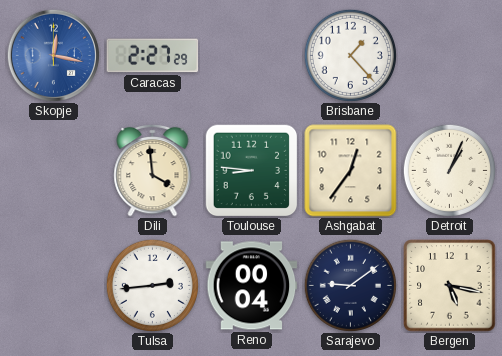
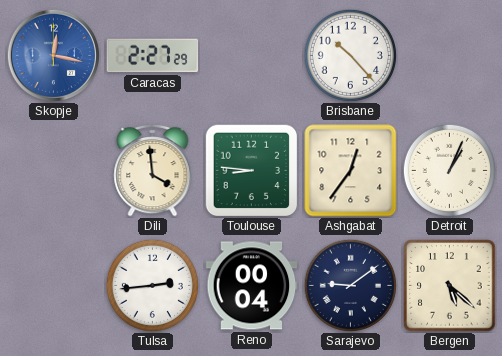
Brisbane: 1:23 -> 10:23
Bergen: 5:17 -> 5:22
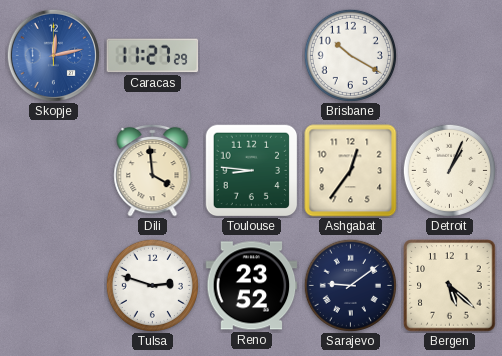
Skopje: 12:17 -> 12:13
Caracas: 2:27 -> 11:27
Brisbane: 10:23 -> 10:20
Tulsa: 2:44 -> 2:48
Reno: 00:04 -> 23:52
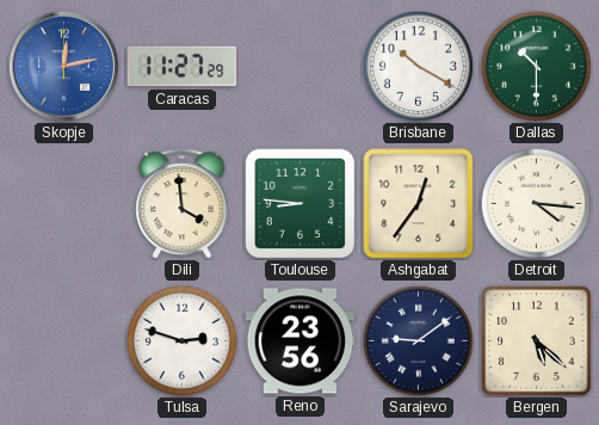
Dallas: none -> 10:30
Detroit: 1:04 -> 4:16
Reno: 23:52 -> 23:56
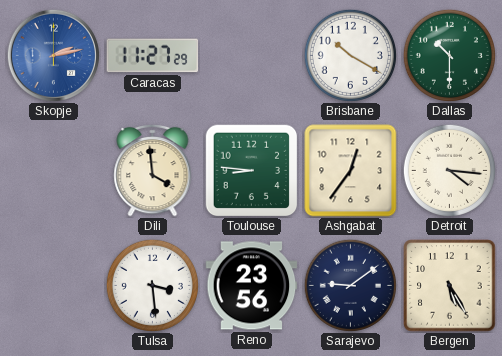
Skopje: 12:13 -> 2:13
Tulsa: 2:48 -> 3:29
Bergen: 5:22 -> 5:25
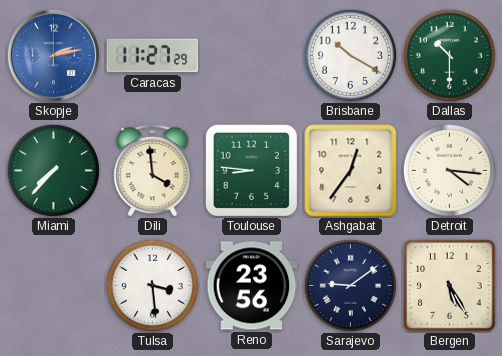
Miami: none -> 7:37
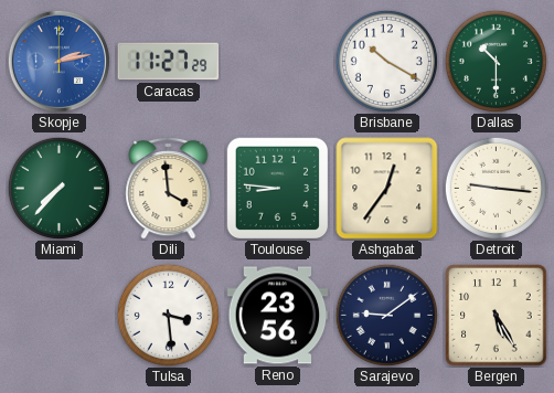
Detroit: 4:16 -> 9:16
